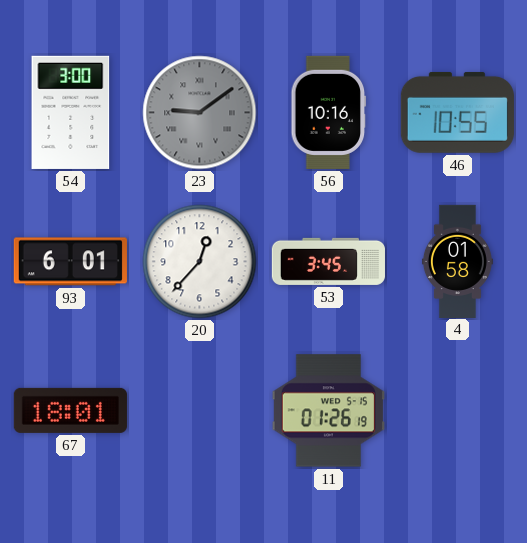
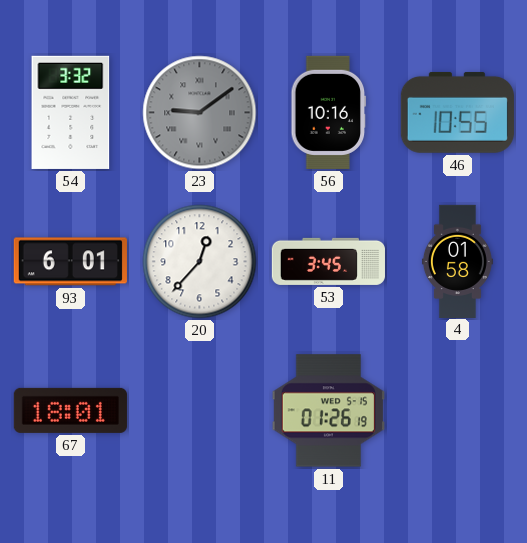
54: 3:00 -> 3:32
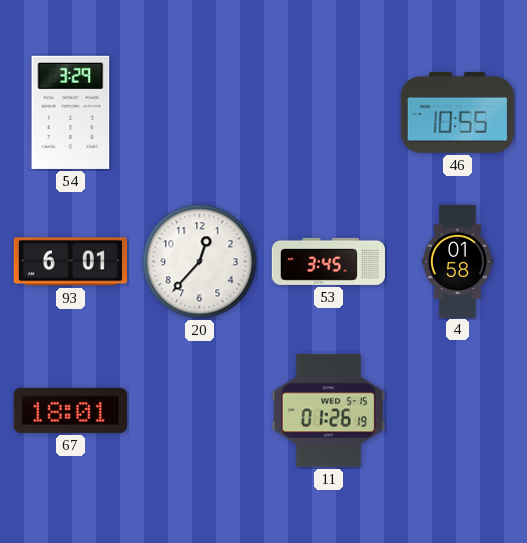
54: 3:32 -> 3:29
23: 9:09 -> none
56: 10:16 -> none
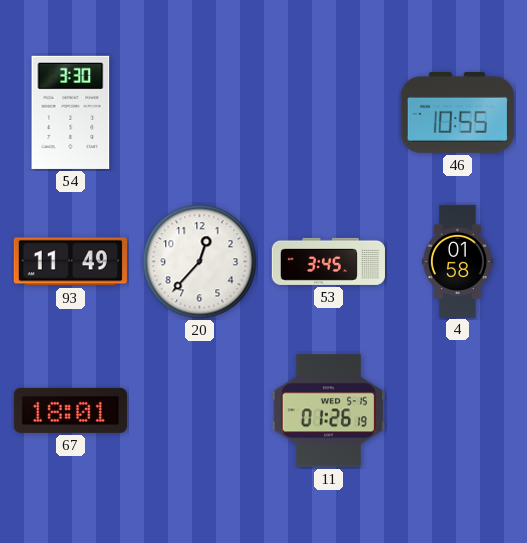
54: 3:29 -> 3:30
93: 6:01 -> 11:49
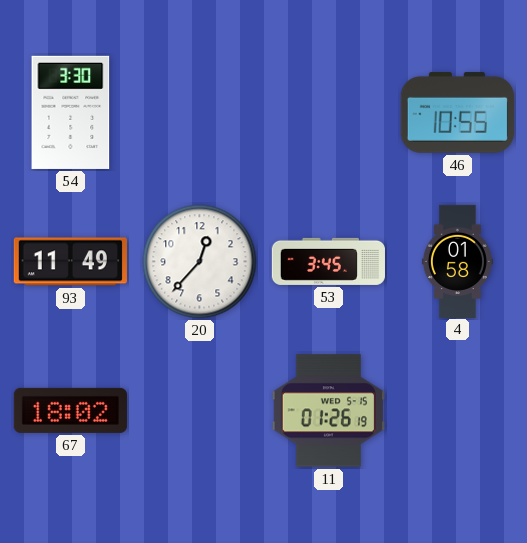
67: 18:01 -> 18:02
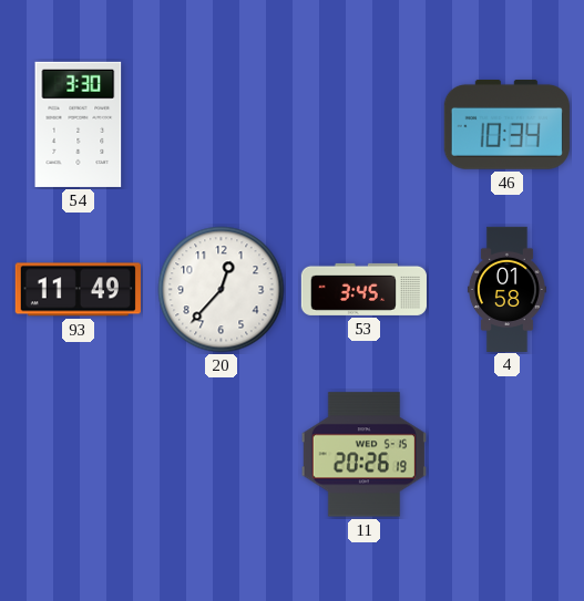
46: 10:55 -> 10:34
67: 18:02 -> none
11: 01:26 -> 20:26
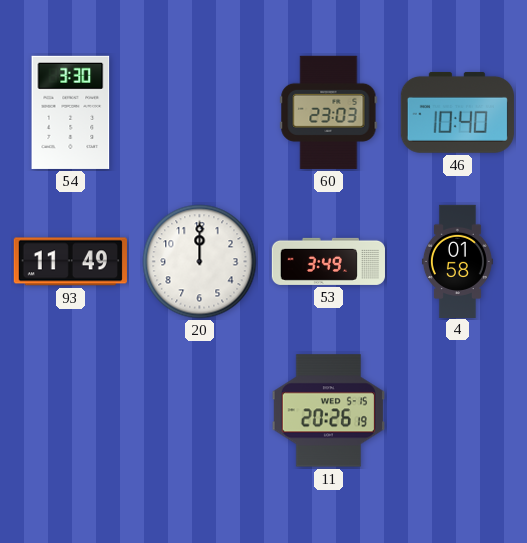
60: none -> 23:03
46: 10:34 -> 10:40
20: 12:37 -> 12:00
53: 3:45 -> 3:49
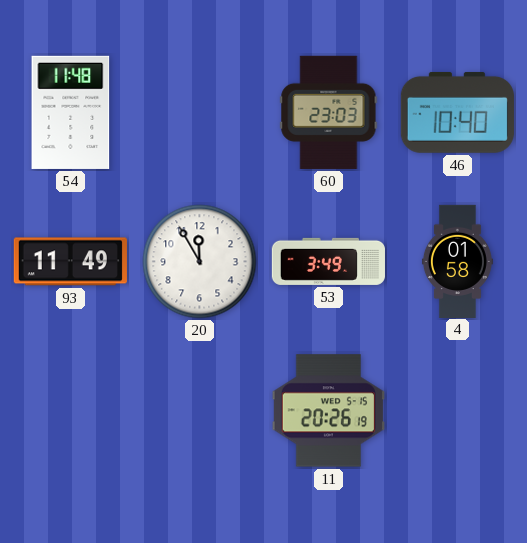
54: 3:30 -> 11:48
20: 12:00 -> 11:55
